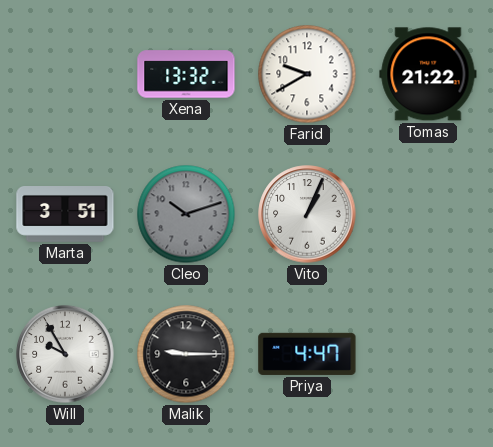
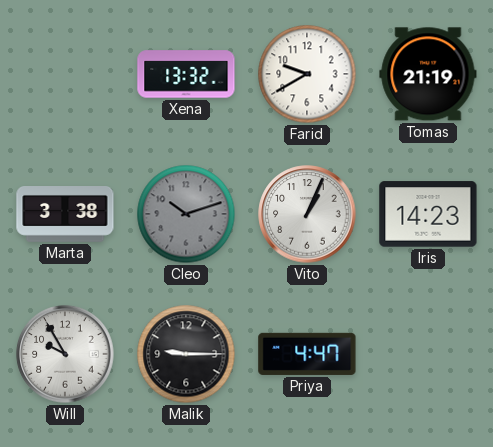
Tomas: 21:22 -> 21:19
Marta: 3:51 -> 3:38
Iris: none -> 14:23
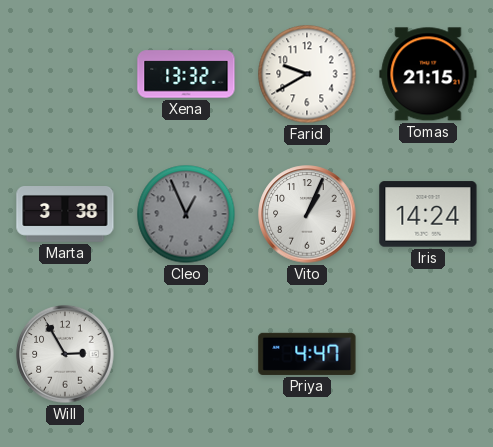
Tomas: 21:19 -> 21:15
Cleo: 10:12 -> 12:56
Iris: 14:23 -> 14:24
Will: 9:55 -> 2:55
Malik: 9:15 -> none
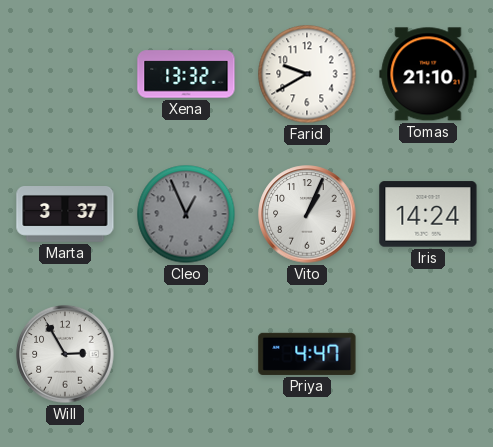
Tomas: 21:15 -> 21:10
Marta: 3:38 -> 3:37
